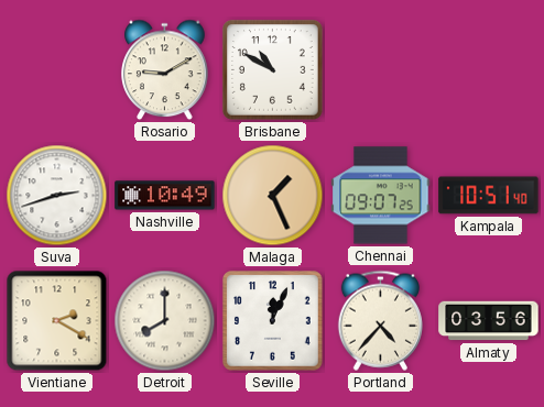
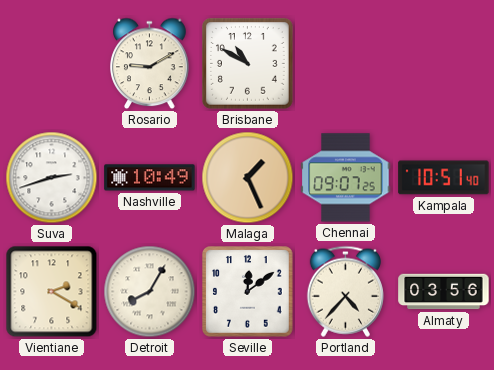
Detroit: 8:00 -> 8:05
Seville: 12:04 -> 12:09
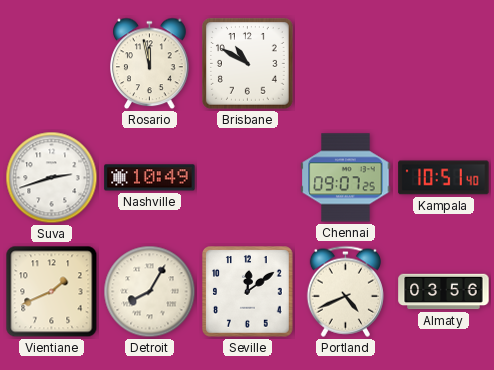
Rosario: 9:10 -> 11:58
Malaga: 1:26 -> none
Vientiane: 2:20 -> 1:41
Portland: 4:37 -> 4:41
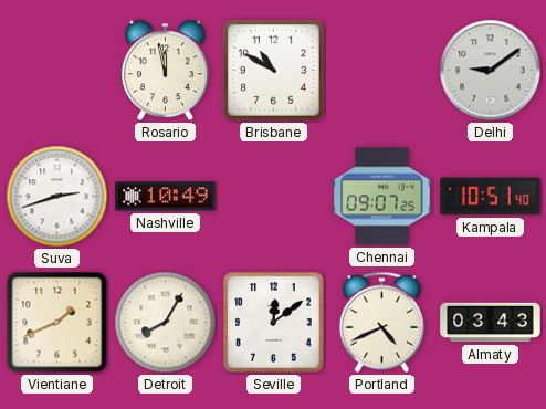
Delhi: none -> 9:09
Almaty: 03:56 -> 03:43
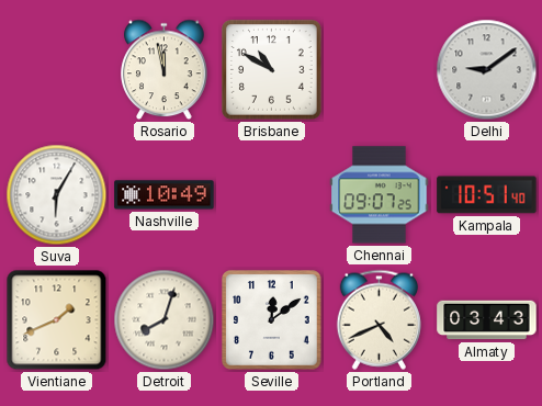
Suva: 2:42 -> 6:05
Detroit: 8:05 -> 8:03
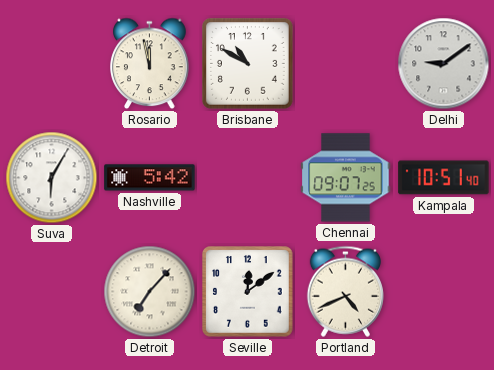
Nashville: 10:49 -> 5:42
Vientiane: 1:41 -> none
Detroit: 8:03 -> 7:07
Almaty: 03:43 -> none
